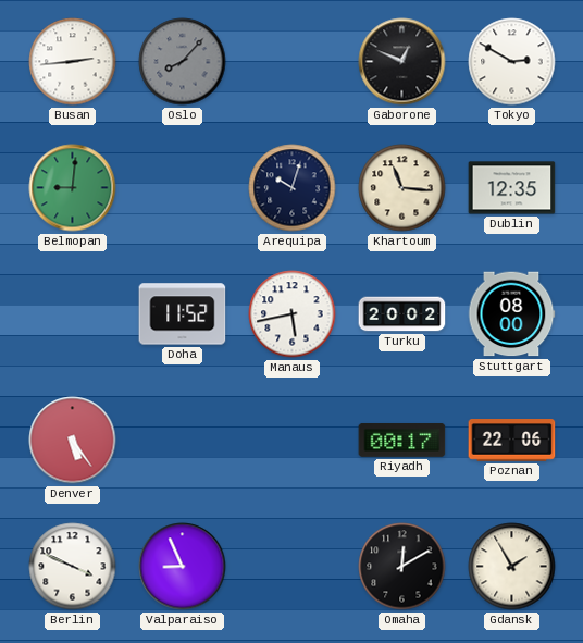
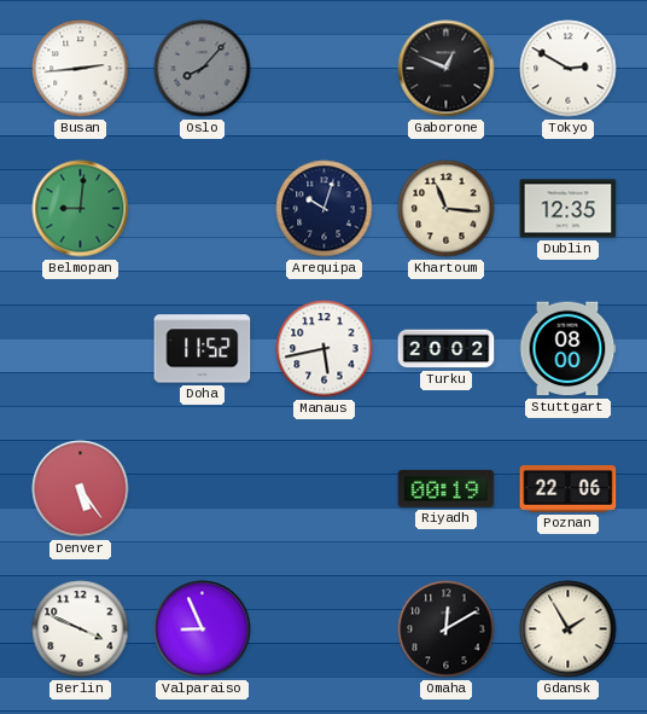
Riyadh: 00:17 -> 00:19
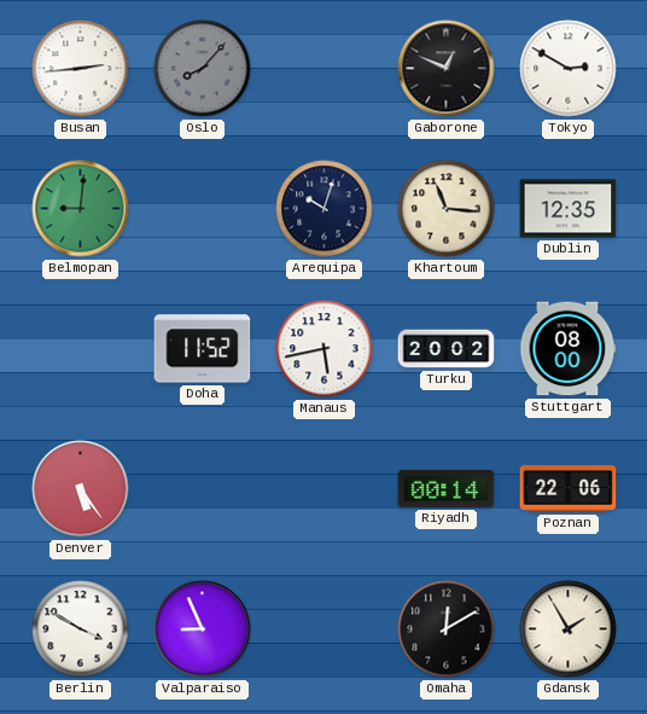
Riyadh: 00:19 -> 00:14
Berlin: 3:49 -> 3:50
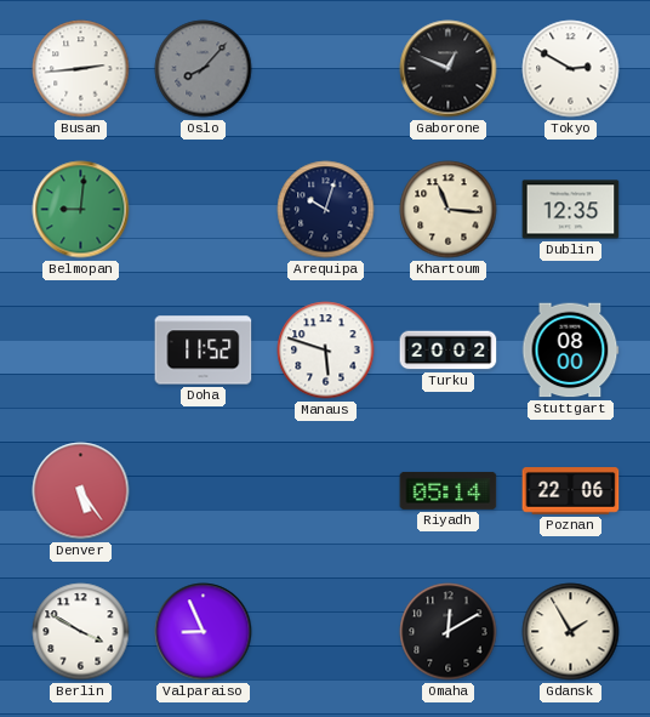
Manaus: 5:43 -> 5:48
Riyadh: 00:14 -> 05:14
